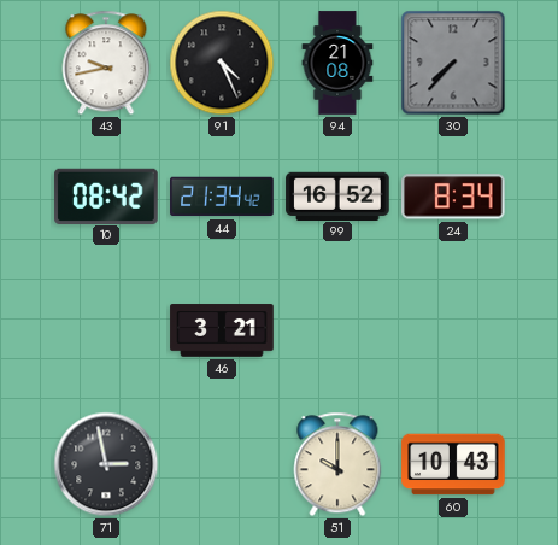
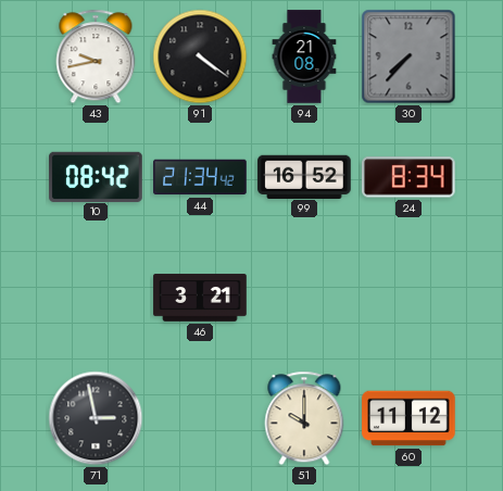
91: 4:26 -> 4:21
60: 10:43 -> 11:12
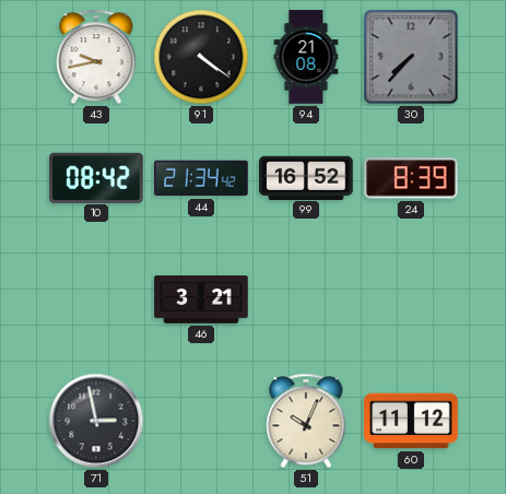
24: 8:34 -> 8:39
51: 10:00 -> 10:04
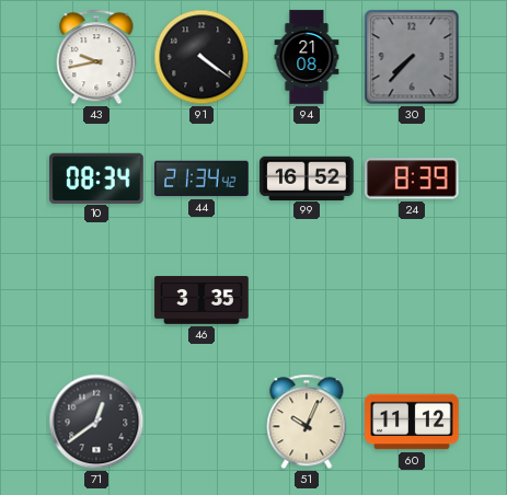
10: 08:42 -> 08:34
46: 3:21 -> 3:35
71: 2:58 -> 12:39
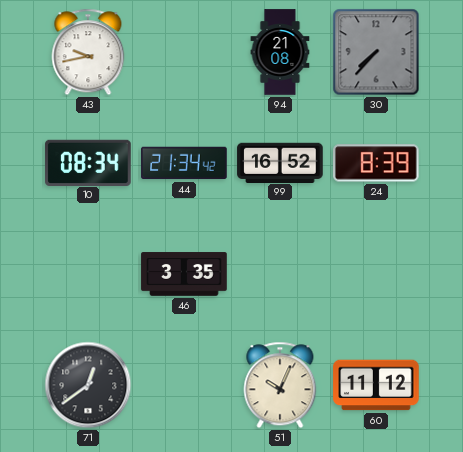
91: 4:21 -> none
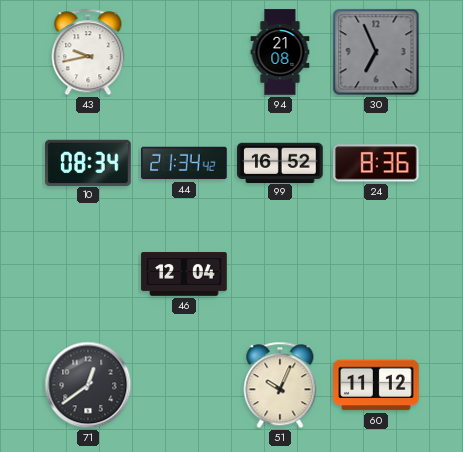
30: 7:37 -> 6:56
24: 8:39 -> 8:36
46: 3:35 -> 12:04
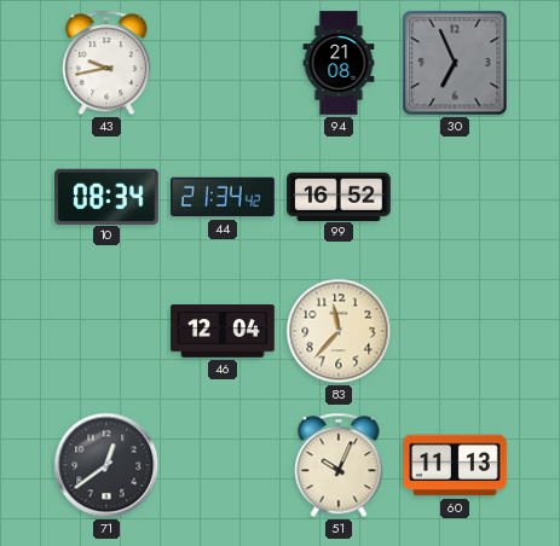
24: 8:36 -> none
83: none -> 11:37
60: 11:12 -> 11:13
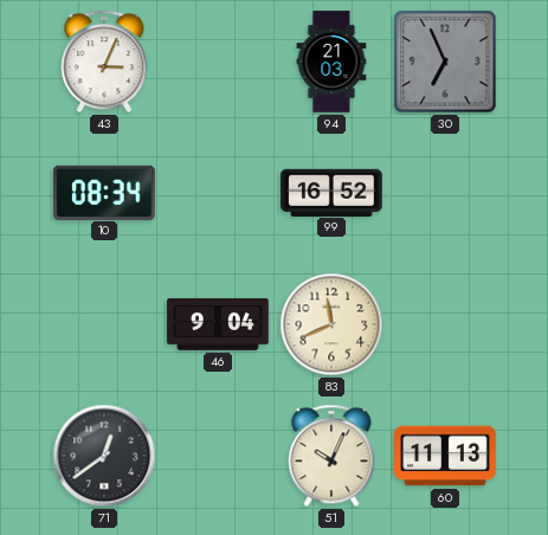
43: 9:43 -> 3:04
94: 21:08 -> 21:03
44: 21:34 -> none
46: 12:04 -> 9:04
83: 11:37 -> 11:41
